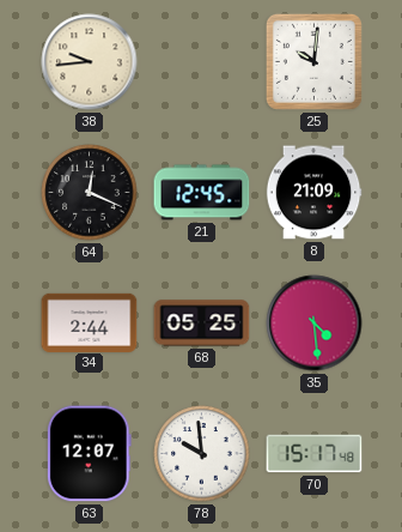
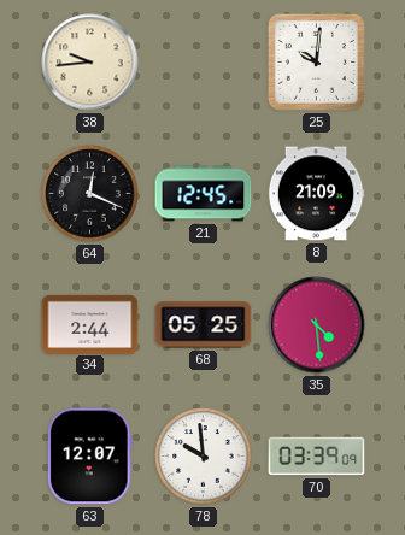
70: 15:17 -> 03:39
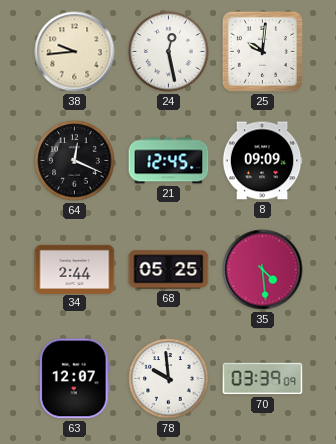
24: none -> 12:28
8: 21:09 -> 09:09
